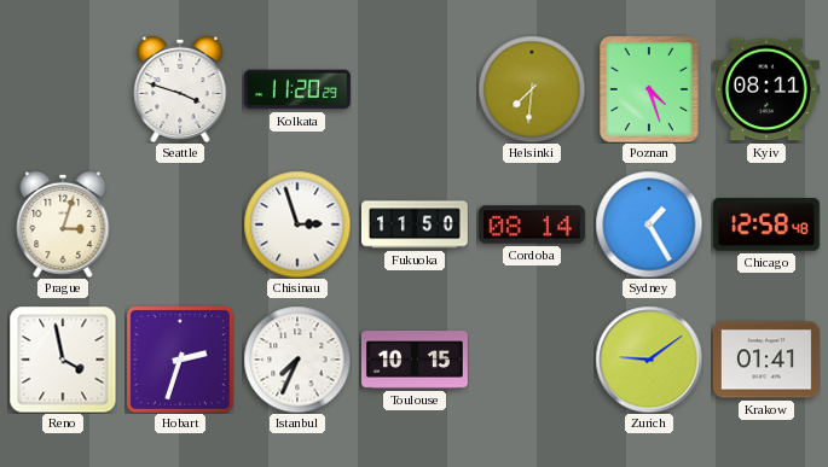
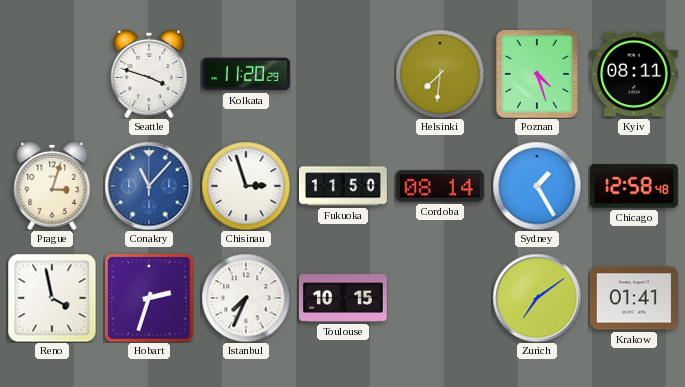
Conakry: none -> 11:07
Zurich: 9:09 -> 7:09
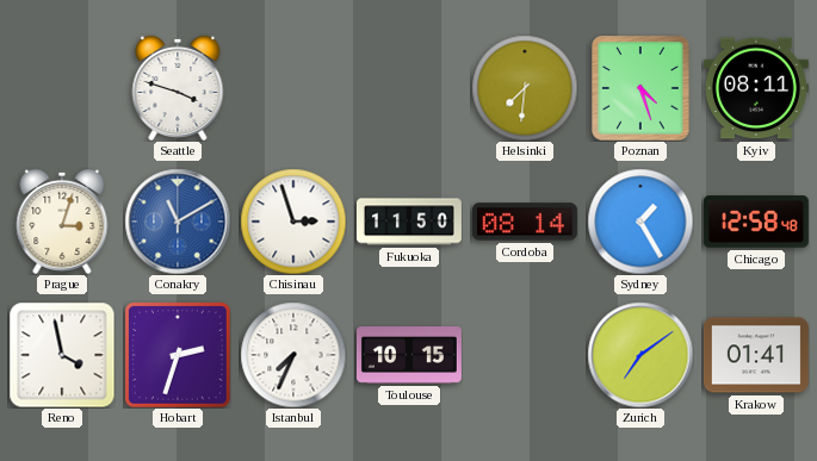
Kolkata: 11:20 -> none
Conakry: 11:07 -> 11:10
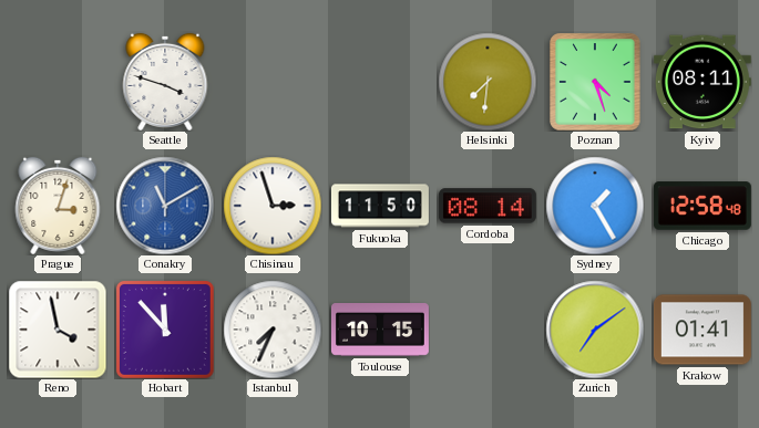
Hobart: 2:33 -> 11:53
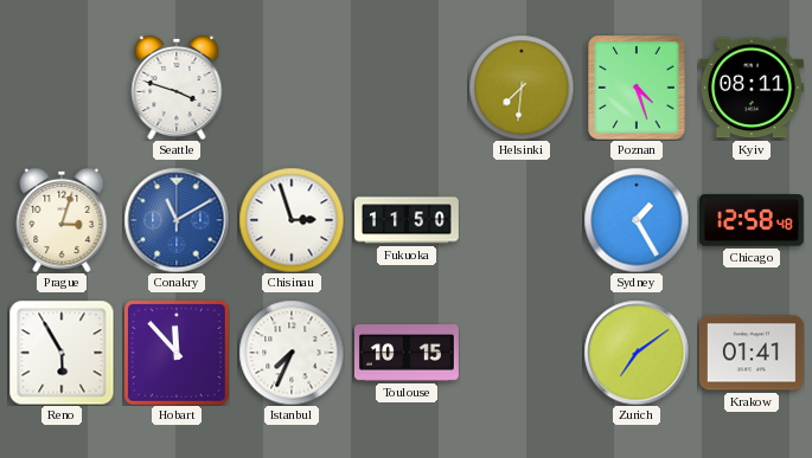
Cordoba: 08:14 -> none
Reno: 3:58 -> 5:55
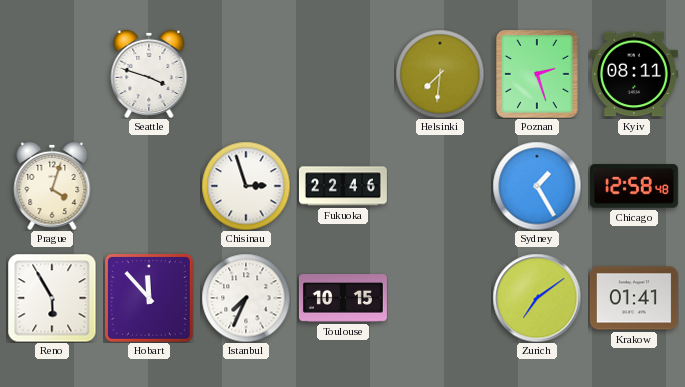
Poznan: 4:27 -> 2:27
Prague: 3:03 -> 4:03
Conakry: 11:10 -> none
Fukuoka: 11:50 -> 22:46
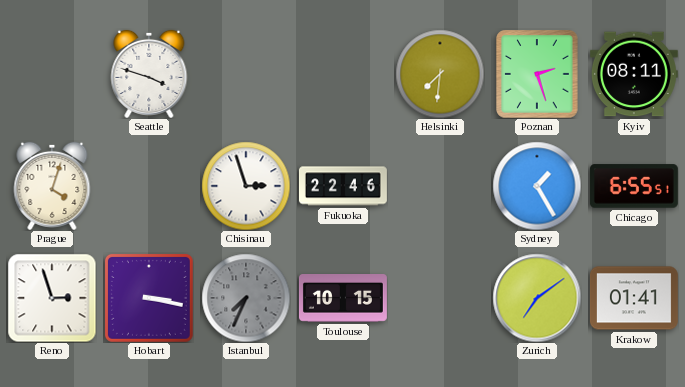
Chicago: 12:58 -> 6:55
Reno: 5:55 -> 2:57
Hobart: 11:53 -> 3:17
Istanbul dial: white -> grey
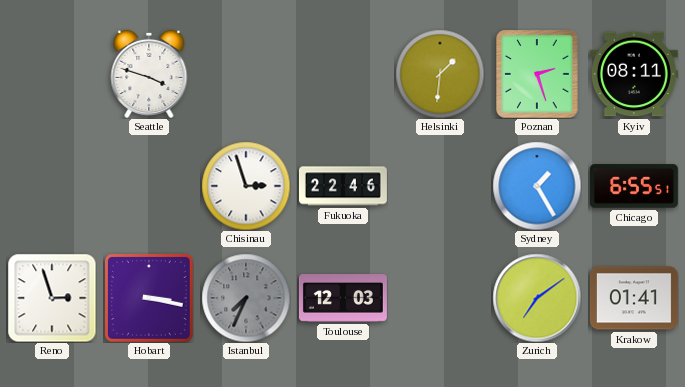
Helsinki: 7:31 -> 1:31
Prague: 4:03 -> none
Toulouse: 10:15 -> 12:03
